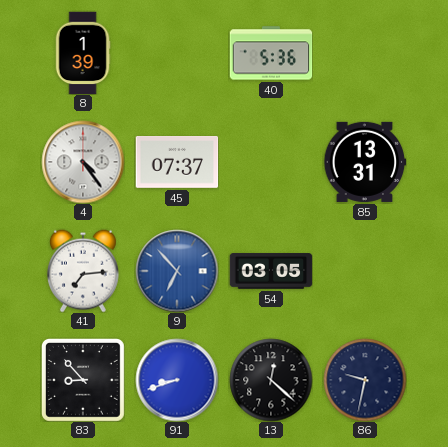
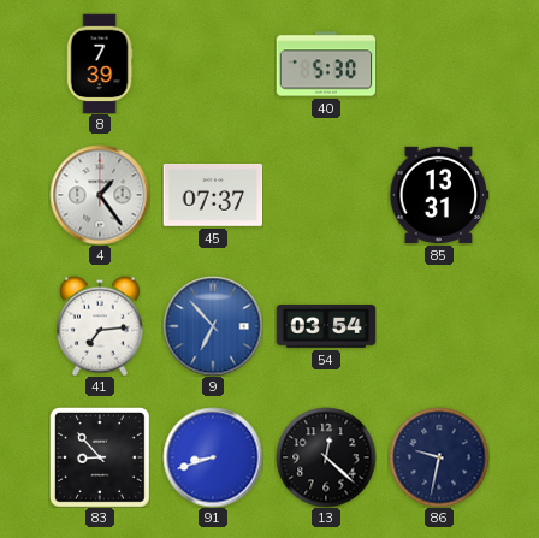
8: 1:39 -> 7:39
40: 5:36 -> 5:30
4: 4:24 -> 1:24
54: 03:05 -> 03:54
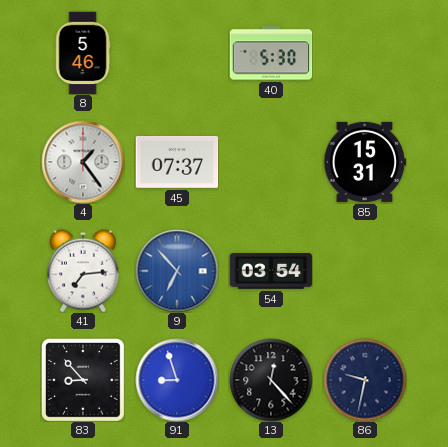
8: 7:39 -> 5:46
85: 13:31 -> 15:31
91: 8:42 -> 8:57
13: 12:22 -> 12:23
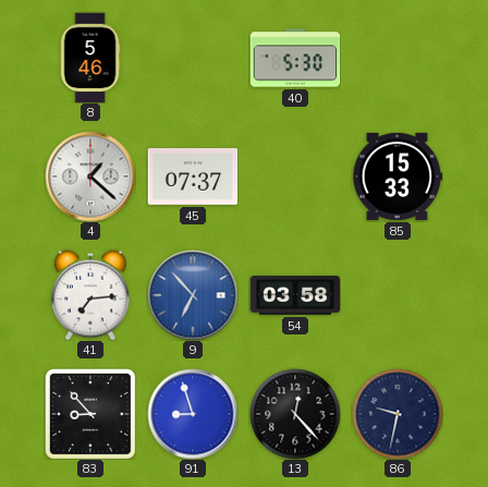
4: 1:24 -> 1:22
85: 15:31 -> 15:33
54: 03:54 -> 03:58
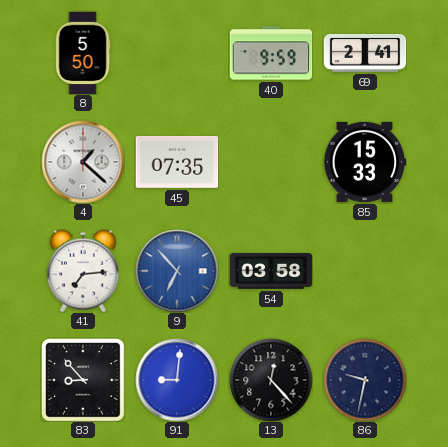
8: 5:46 -> 5:50
40: 5:30 -> 9:59
69: none -> 2:41
45: 07:37 -> 07:35
91: 8:57 -> 9:01
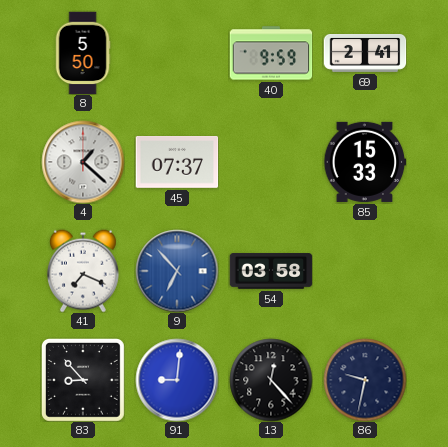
45: 07:35 -> 07:37
41: 7:14 -> 7:19
